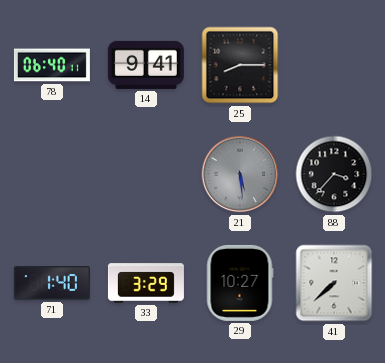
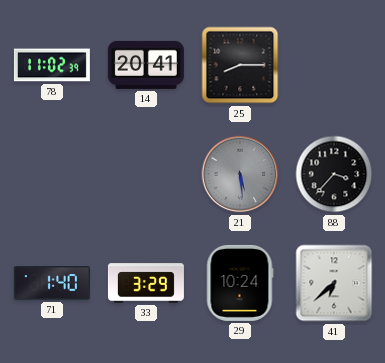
78: 06:40 -> 11:02
14: 9:41 -> 20:41
29: 10:27 -> 10:24
41: 7:38 -> 6:38
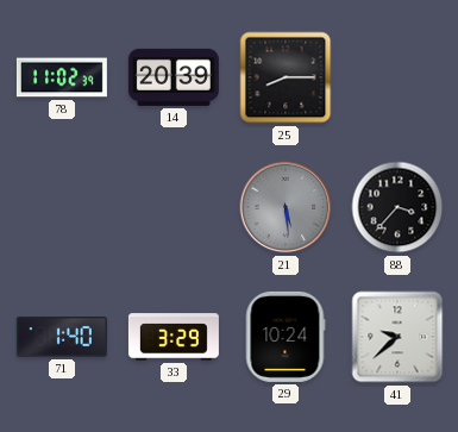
14: 20:41 -> 20:39
41: 6:38 -> 9:38
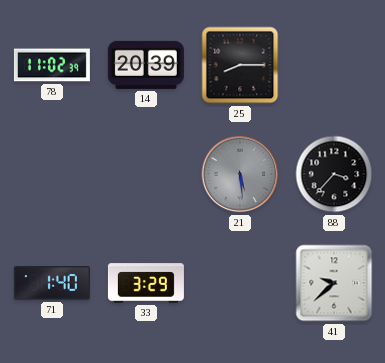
29: 10:24 -> none
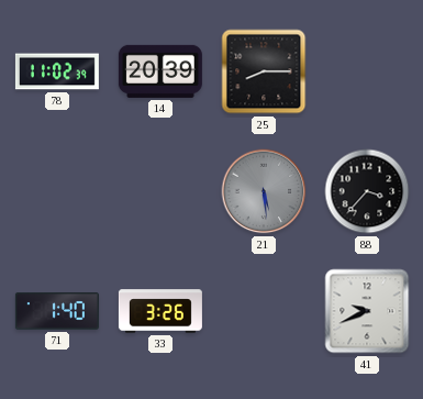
33: 3:29 -> 3:26
41: 9:38 -> 9:41
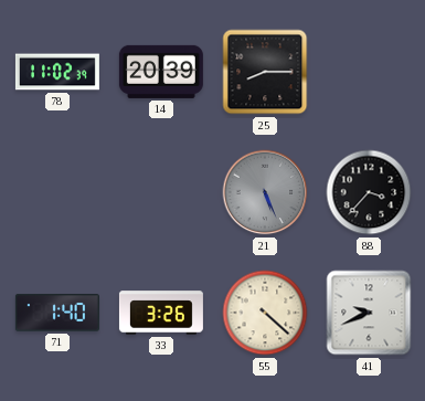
21: 5:29 -> 5:26
55: none -> 4:22
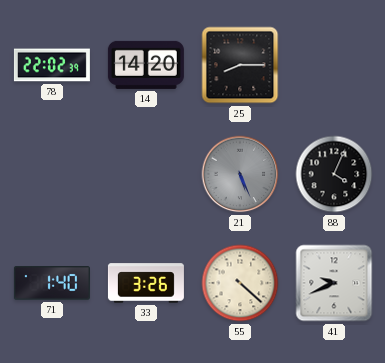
78: 11:02 -> 22:02
14: 20:39 -> 14:20
88: 3:37 -> 4:04
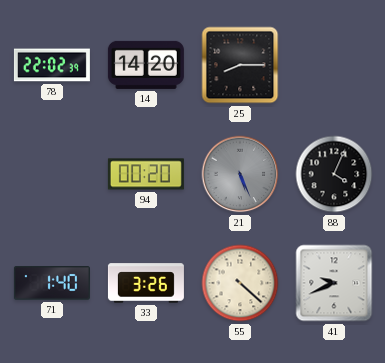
94: none -> 00:20
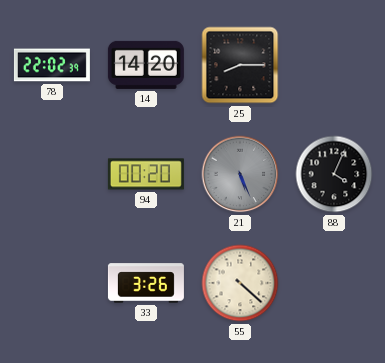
71: 1:40 -> none
41: 9:41 -> none
